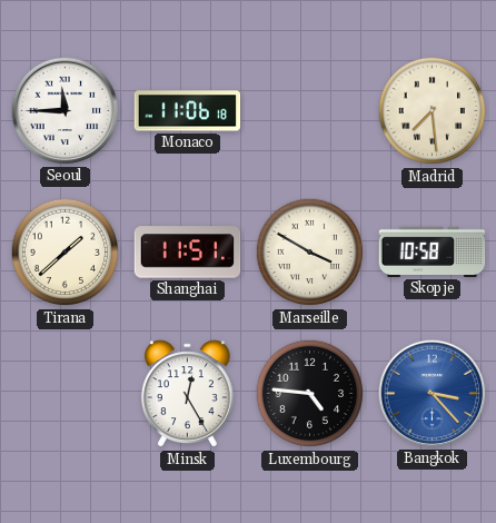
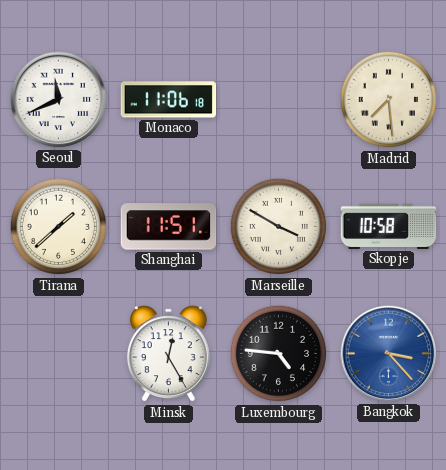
Seoul: 11:45 -> 11:41
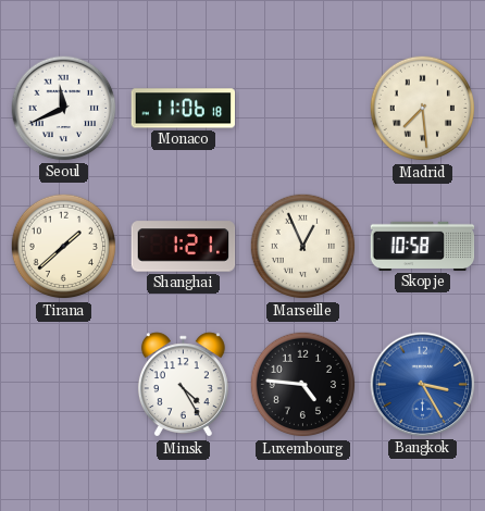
Shanghai: 11:51 -> 1:21
Marseille: 3:50 -> 12:56
Minsk: 12:25 -> 4:25
Bangkok: 3:23 -> 3:25
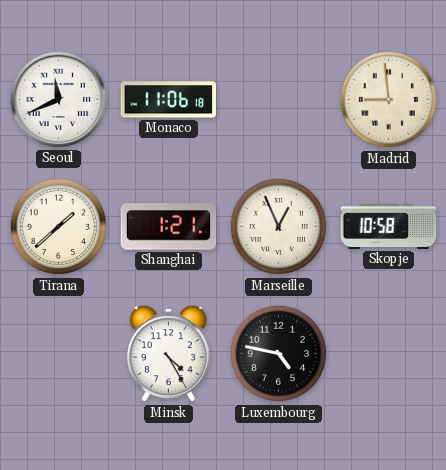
Madrid: 7:29 -> 8:59
Luxembourg: 4:46 -> 4:47
Bangkok: 3:25 -> none
